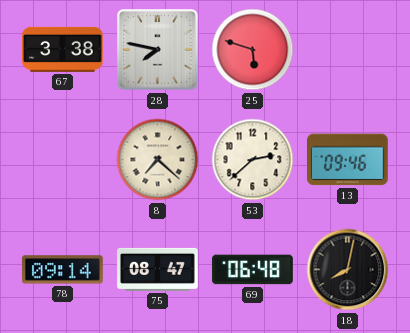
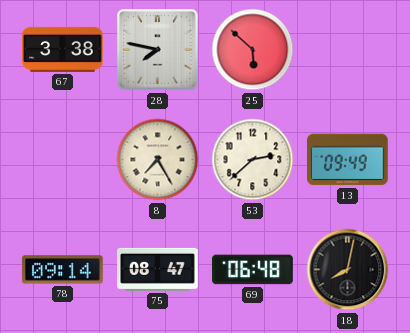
25: 5:48 -> 5:52
8: 7:22 -> 7:25
13: 09:46 -> 09:49
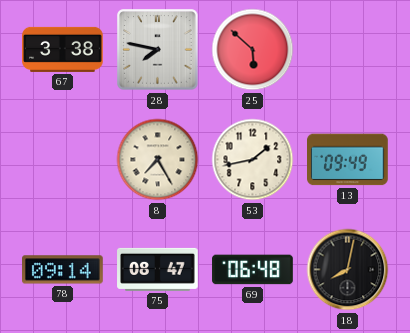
53: 2:38 -> 1:43
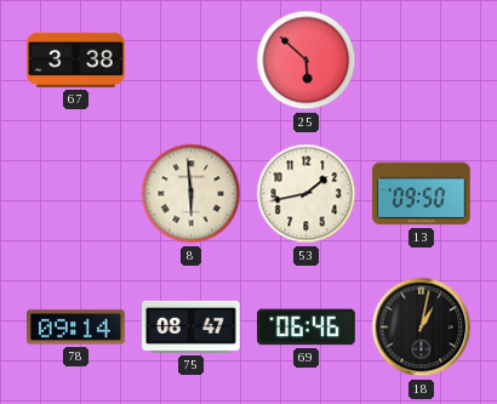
28: 7:47 -> none
8: 7:25 -> 5:59
13: 09:49 -> 09:50
69: 06:48 -> 06:46
18: 8:02 -> 1:02
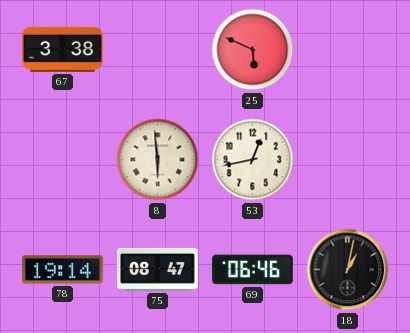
25: 5:52 -> 5:49
53: 1:43 -> 12:43
13: 09:50 -> none
78: 09:14 -> 19:14
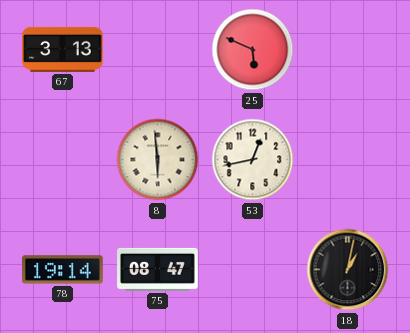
67: 3:38 -> 3:13
69: 06:46 -> none
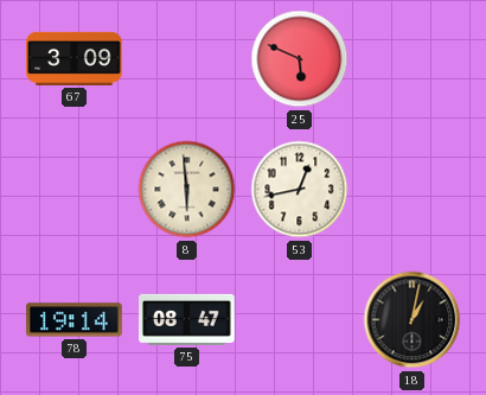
67: 3:13 -> 3:09
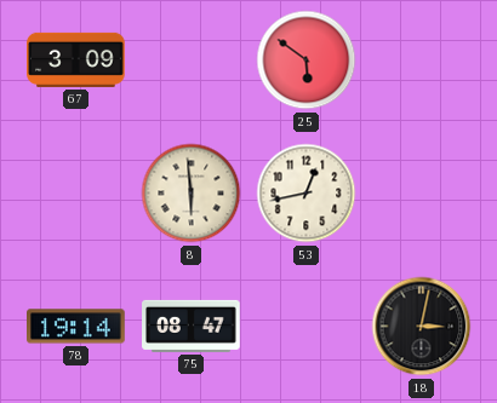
25: 5:49 -> 5:51
18: 1:02 -> 3:02
